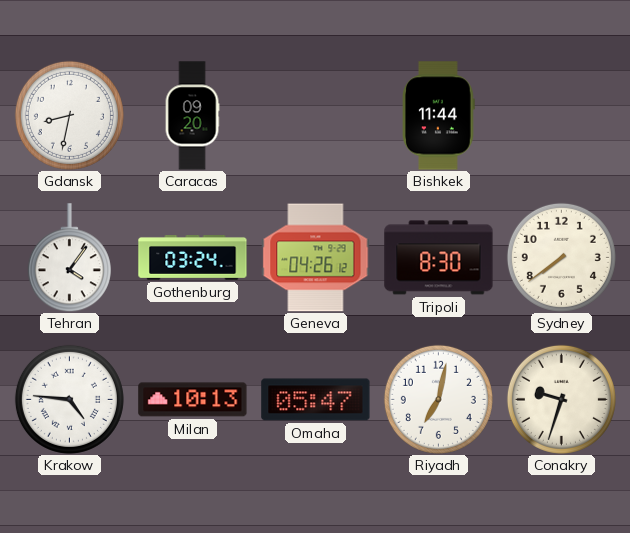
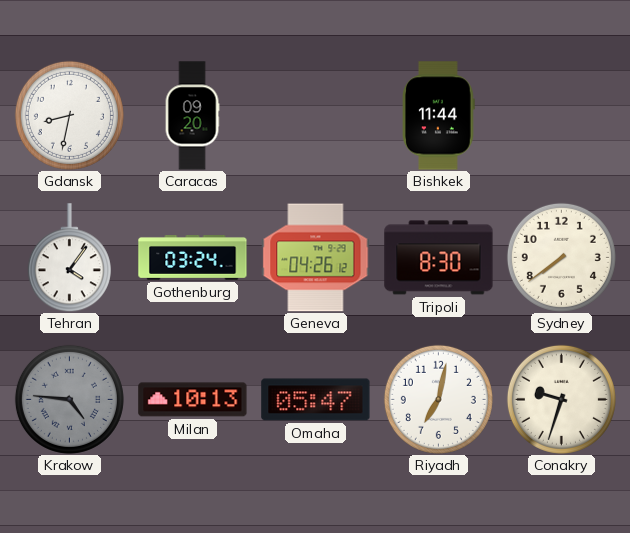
Krakow dial: white -> grey
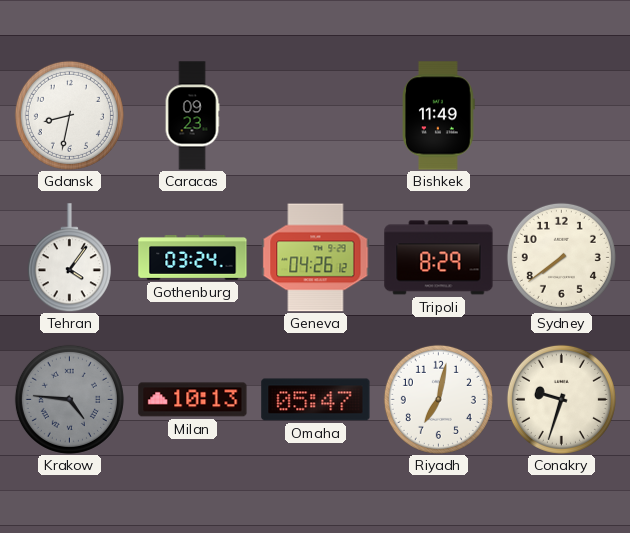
Caracas: 09:20 -> 09:23
Bishkek: 11:44 -> 11:49
Tripoli: 8:30 -> 8:29
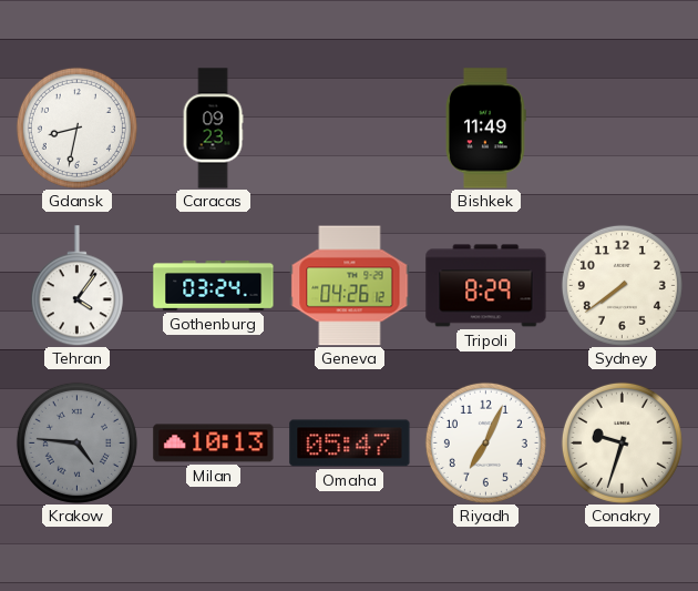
Riyadh: 7:02 -> 7:04
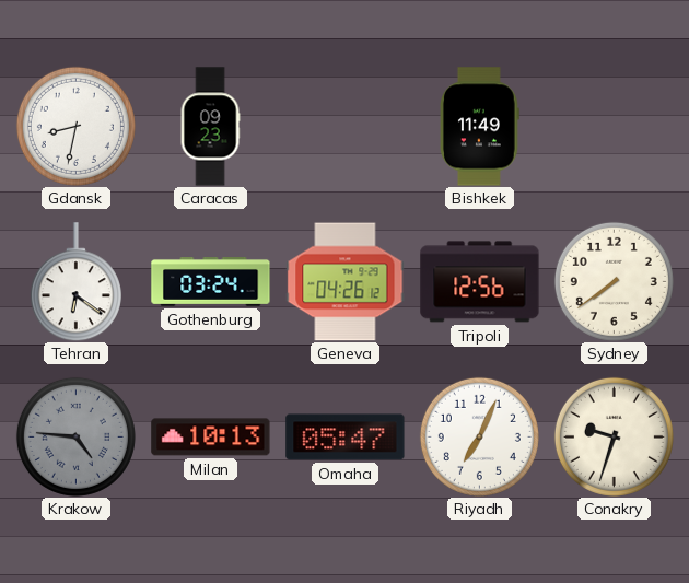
Tehran: 4:06 -> 6:21
Tripoli: 8:29 -> 12:56
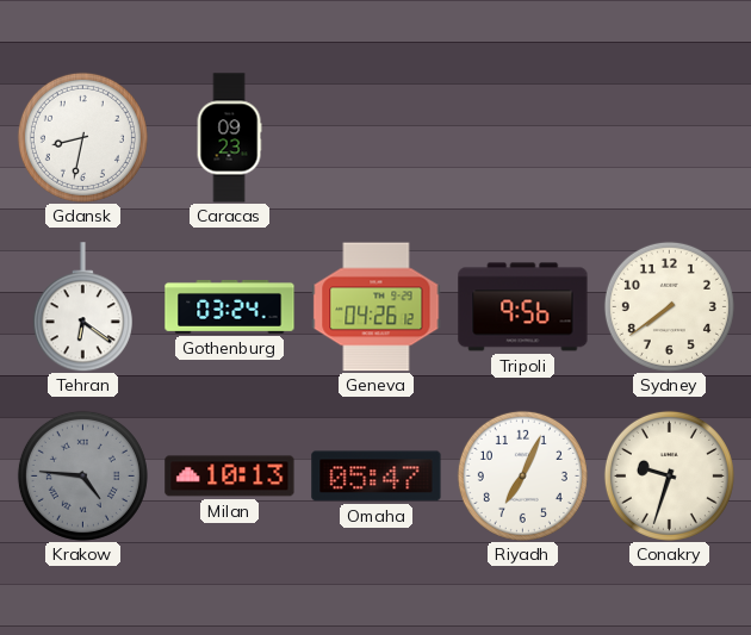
Bishkek: 11:49 -> none
Tripoli: 12:56 -> 9:56
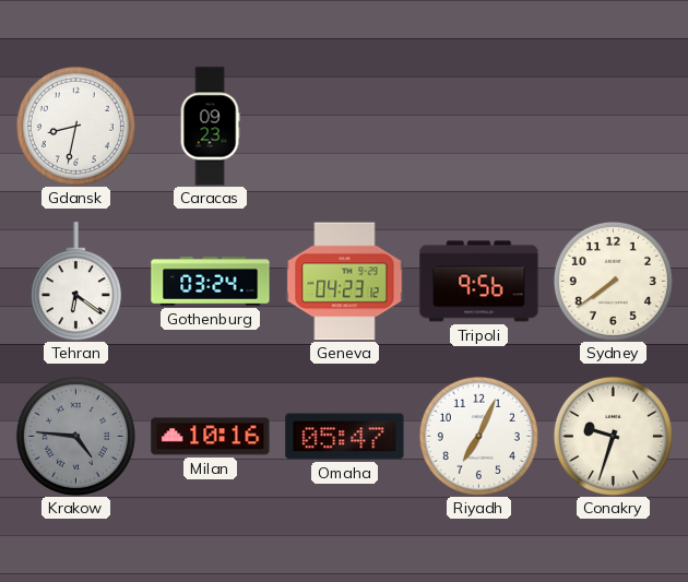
Geneva: 04:26 -> 04:23
Milan: 10:13 -> 10:16
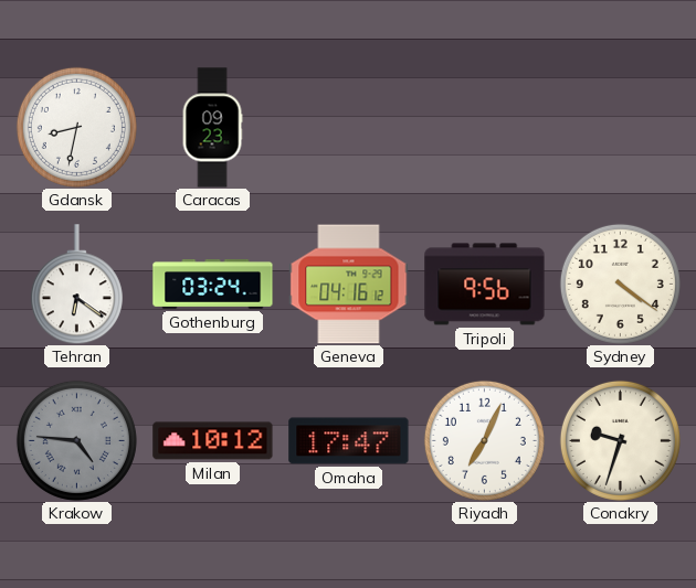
Geneva: 04:23 -> 04:16
Sydney: 7:39 -> 4:21
Milan: 10:16 -> 10:12
Omaha: 05:47 -> 17:47
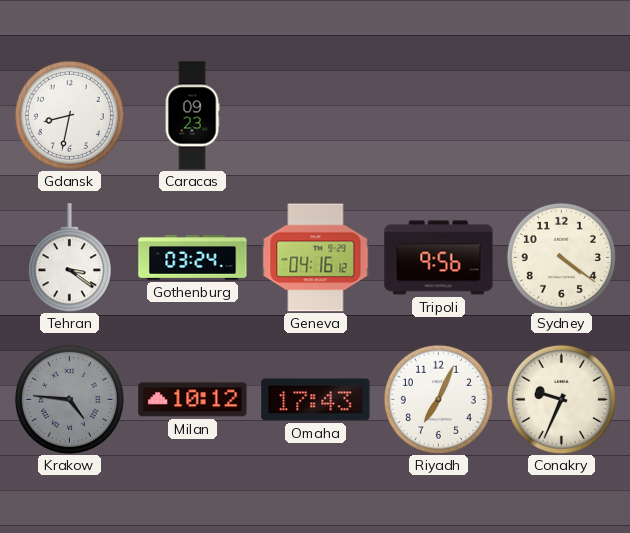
Tehran: 6:21 -> 3:21
Omaha: 17:47 -> 17:43
Conakry: 9:33 -> 9:34
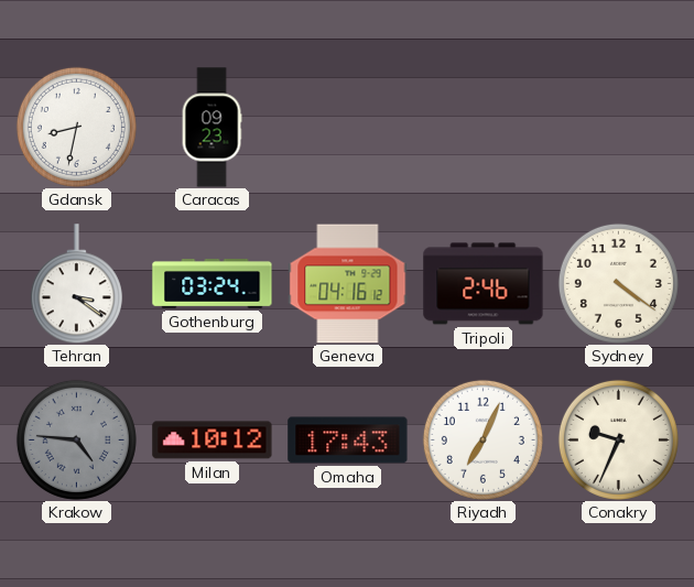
Tripoli: 9:56 -> 2:46
